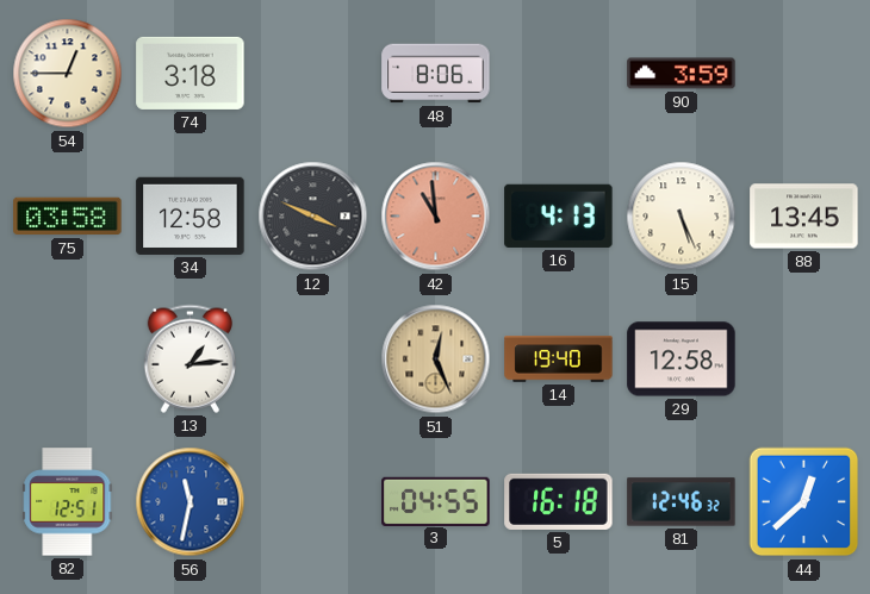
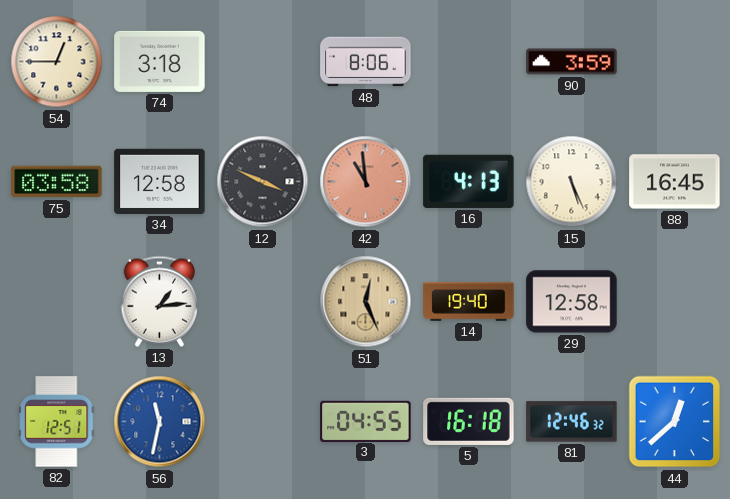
88: 13:45 -> 16:45
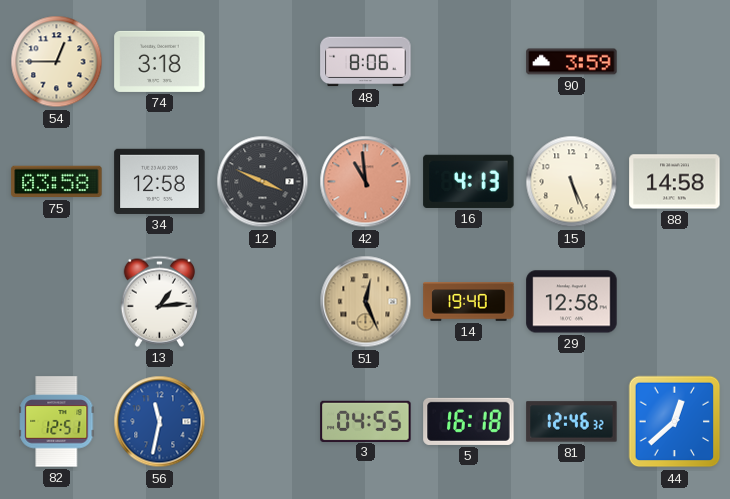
88: 16:45 -> 14:58
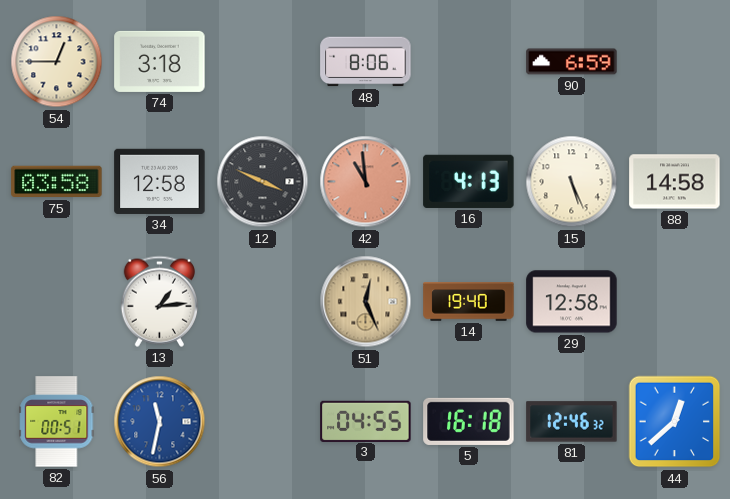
90: 3:59 -> 6:59
82: 12:51 -> 00:51
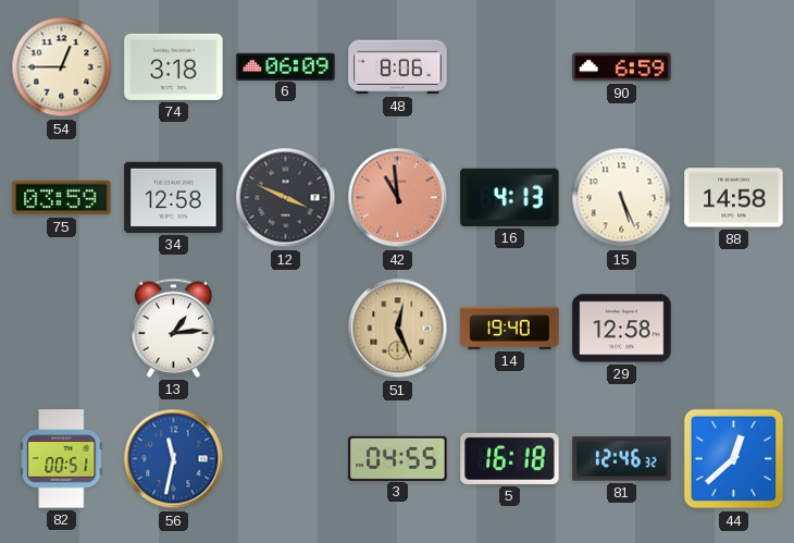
6: none -> 06:09
75: 03:58 -> 03:59
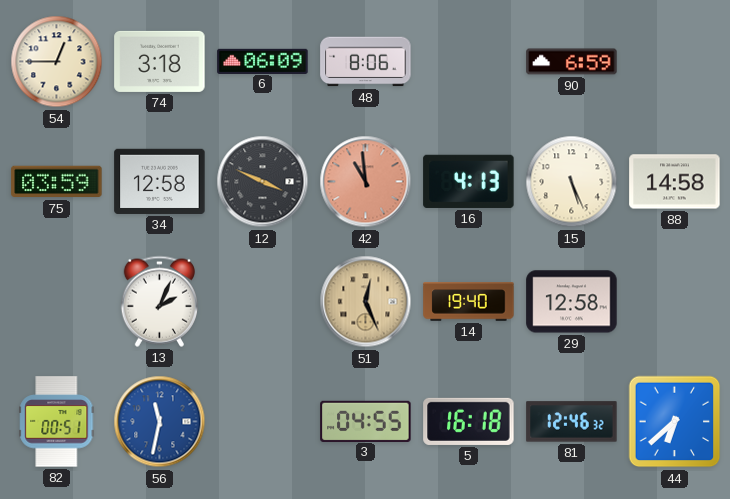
13: 1:14 -> 2:04
44: 12:38 -> 6:38
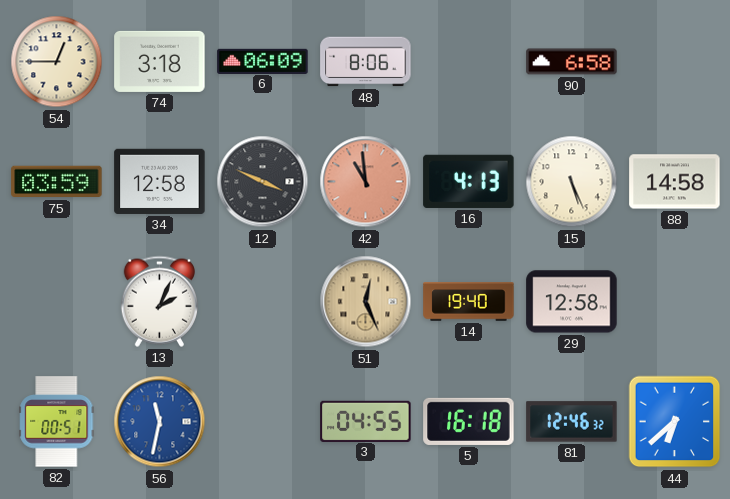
90: 6:59 -> 6:58
